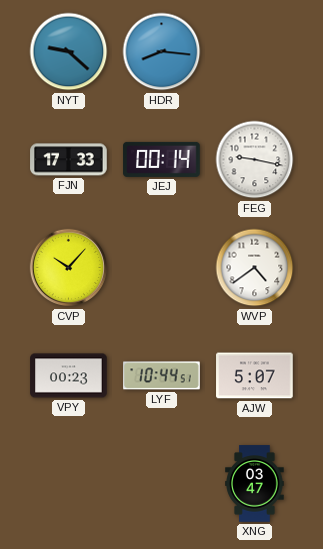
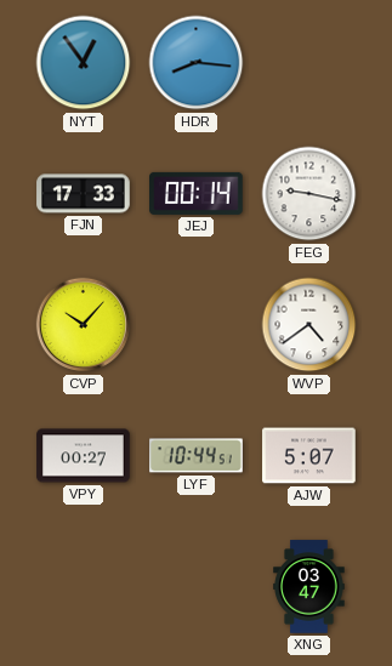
NYT: 9:22 -> 12:54
VPY: 00:23 -> 00:27
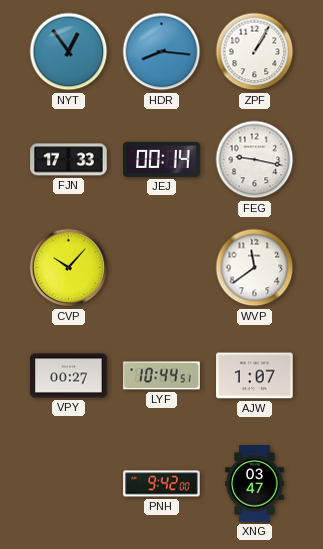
ZPF: none -> 1:05
WVP: 4:39 -> 11:39
AJW: 5:07 -> 1:07
PNH: none -> 9:42
